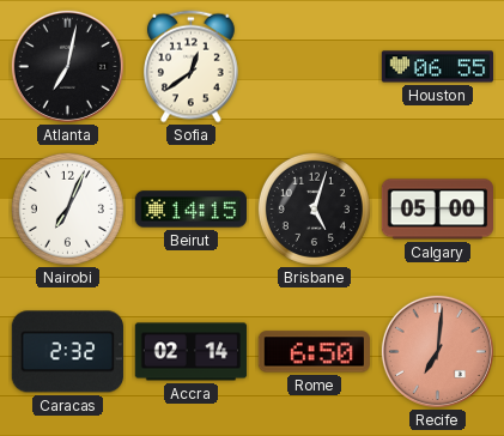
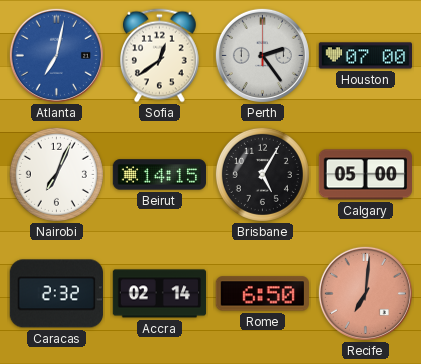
Atlanta dial: black -> blue
Perth: none -> 2:24
Houston: 06:55 -> 07:00
Brisbane: 5:03 -> 5:05
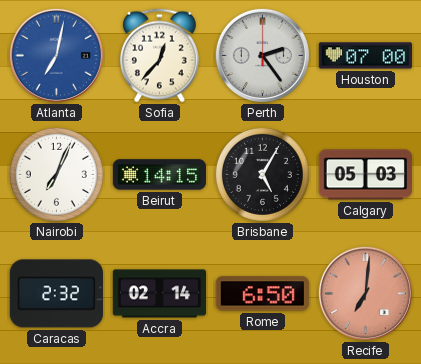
Sofia: 12:39 -> 12:37
Calgary: 05:00 -> 05:03
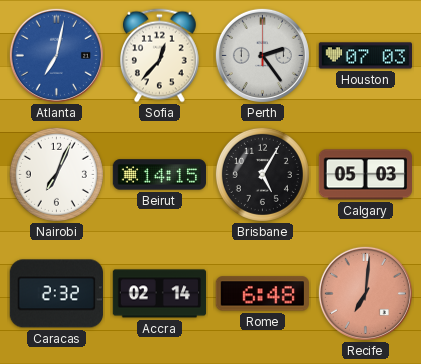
Houston: 07:00 -> 07:03
Rome: 6:50 -> 6:48
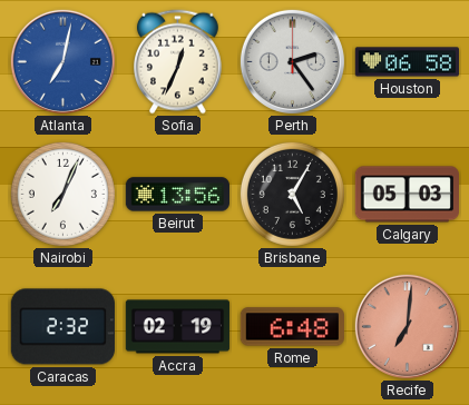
Sofia: 12:37 -> 12:34
Houston: 07:03 -> 06:58
Beirut: 14:15 -> 13:56
Accra: 02:14 -> 02:19
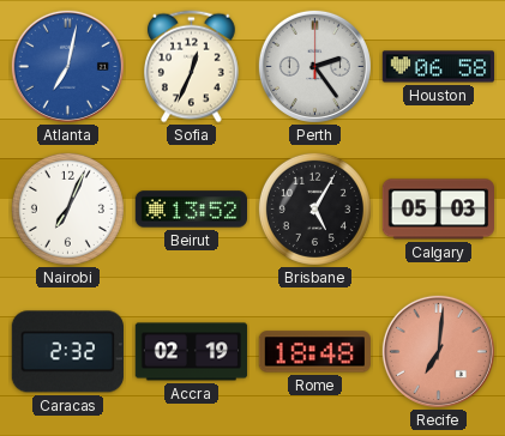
Beirut: 13:56 -> 13:52
Rome: 6:48 -> 18:48
